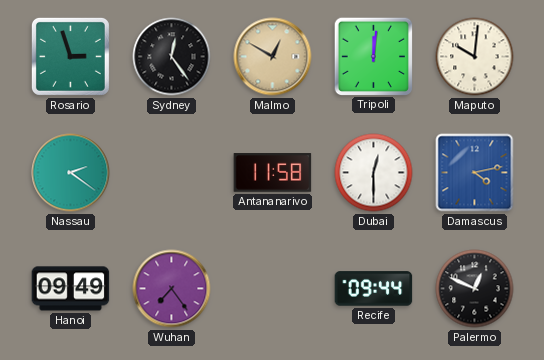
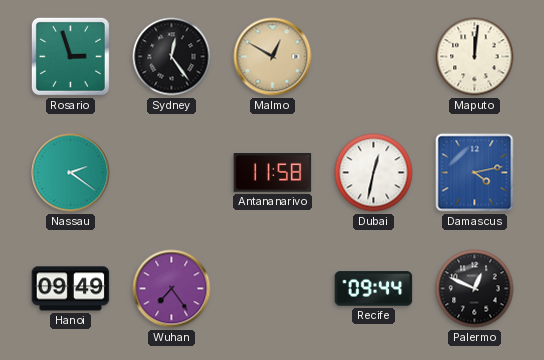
Tripoli: 12:01 -> none
Maputo: 10:01 -> 12:01
Dubai: 12:30 -> 12:32
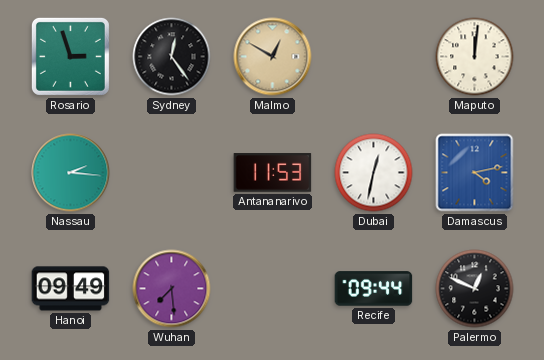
Nassau: 2:21 -> 2:16
Antananarivo: 11:58 -> 11:53
Wuhan: 7:24 -> 7:29
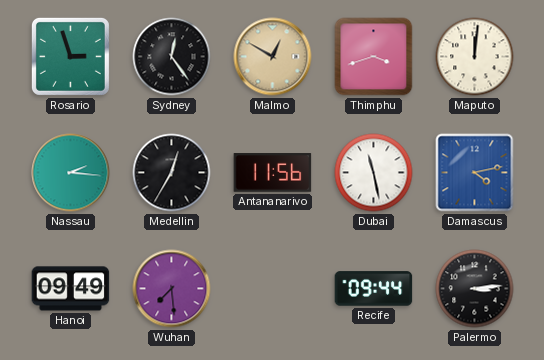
Thimphu: none -> 3:42
Medellin: none -> 12:35
Antananarivo: 11:53 -> 11:56
Dubai: 12:32 -> 11:28
Palermo: 12:49 -> 3:14
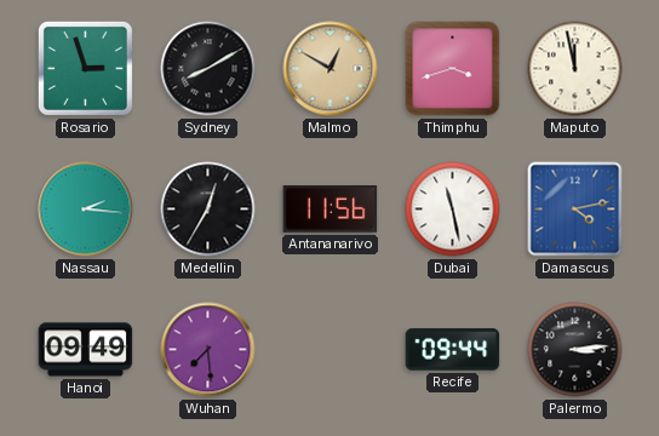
Sydney: 12:24 -> 8:10
Maputo: 12:01 -> 11:58
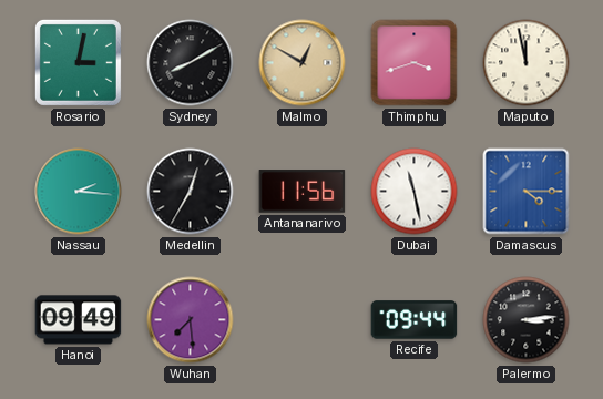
Rosario: 2:57 -> 3:02
Damascus: 4:13 -> 4:15
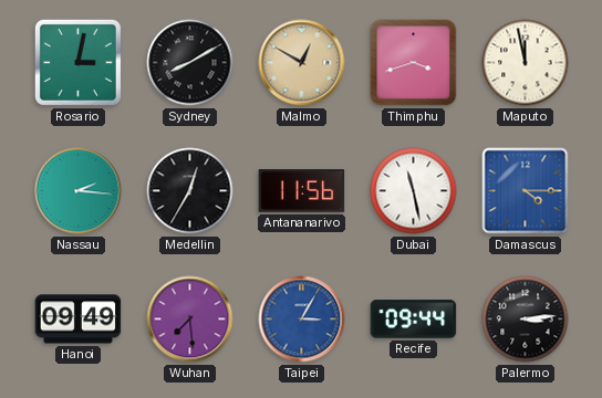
Taipei: none -> 3:05
